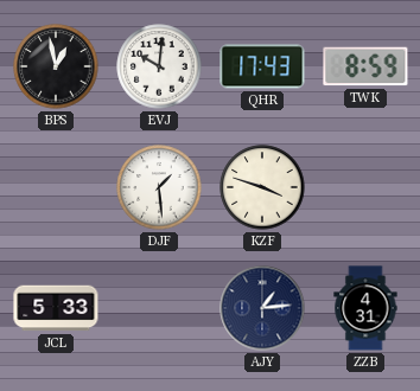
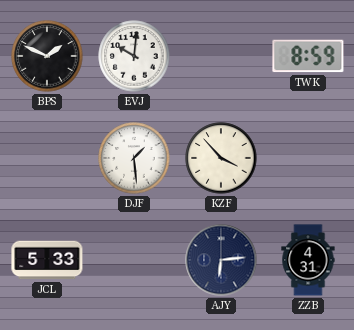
BPS: 12:58 -> 1:49
QHR: 17:43 -> none
KZF: 3:48 -> 3:53
AJY: 1:14 -> 6:14
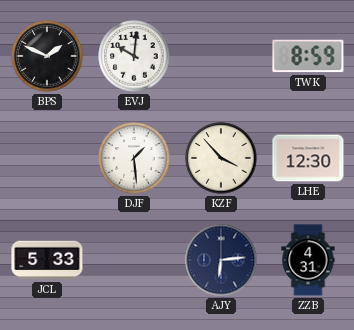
LHE: none -> 12:30
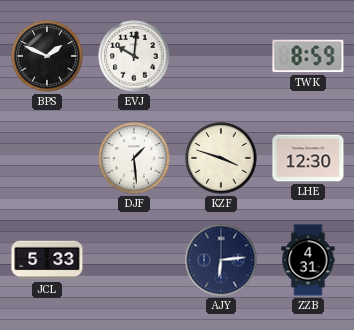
KZF: 3:53 -> 3:48
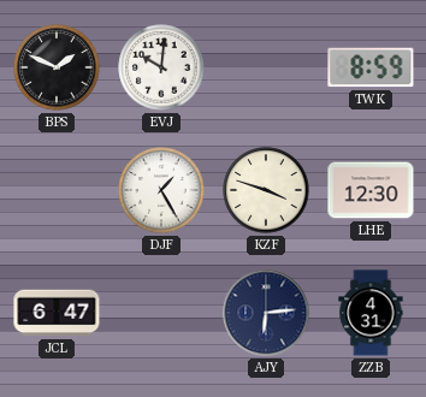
DJF: 1:29 -> 1:25
JCL: 5:33 -> 6:47
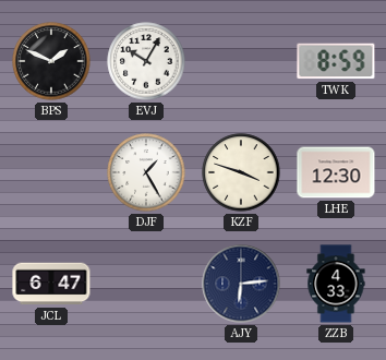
EVJ: 10:01 -> 10:05
ZZB: 4:31 -> 4:33
